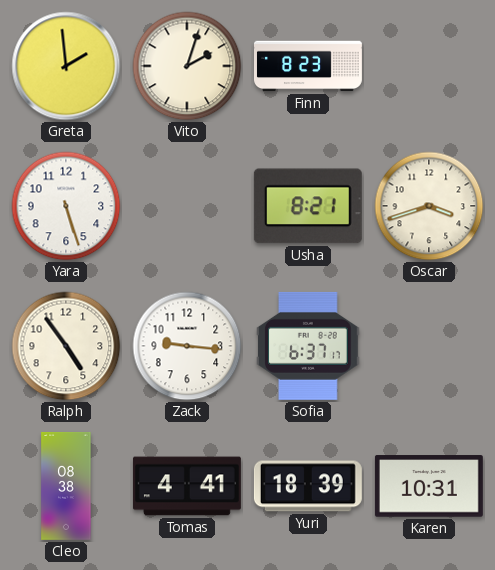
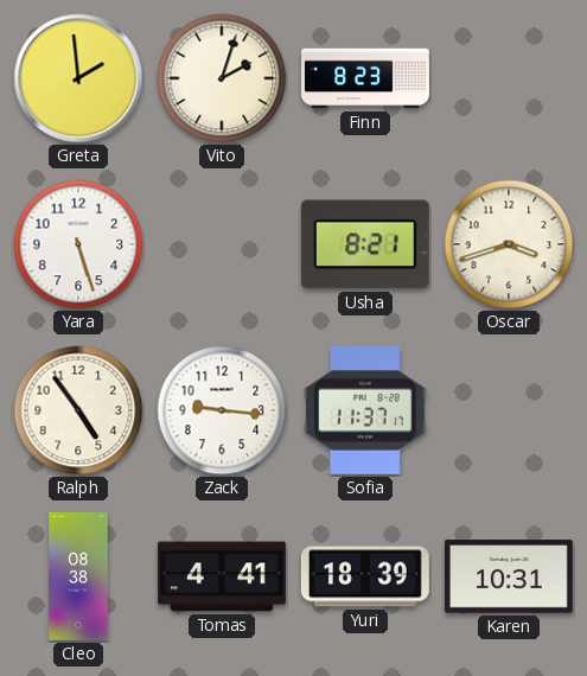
Sofia: 6:37 -> 11:37
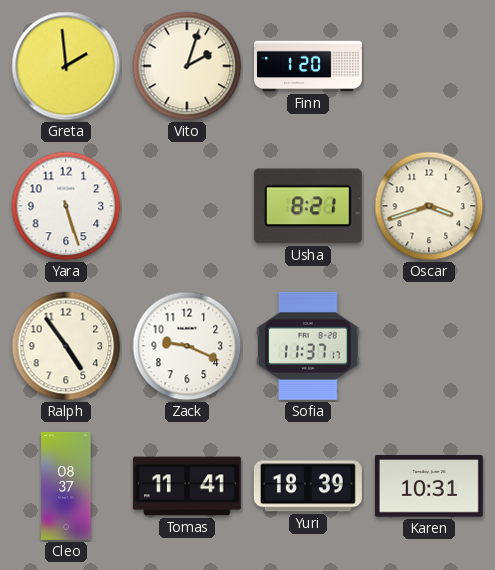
Finn: 8:23 -> 1:20
Zack: 9:16 -> 9:19
Cleo: 08:38 -> 08:37
Tomas: 4:41 -> 11:41
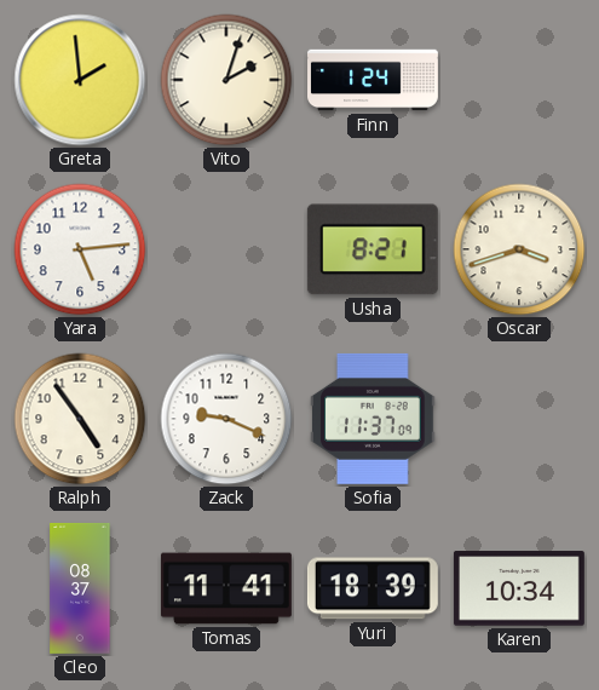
Finn: 1:20 -> 1:24
Yara: 5:27 -> 5:14
Sofia: 11:37:17 -> 11:37:09
Karen: 10:31 -> 10:34
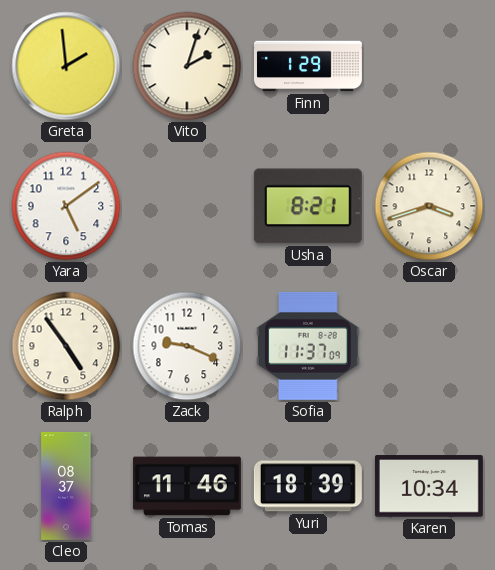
Finn: 1:24 -> 1:29
Yara: 5:14 -> 5:09
Tomas: 11:41 -> 11:46
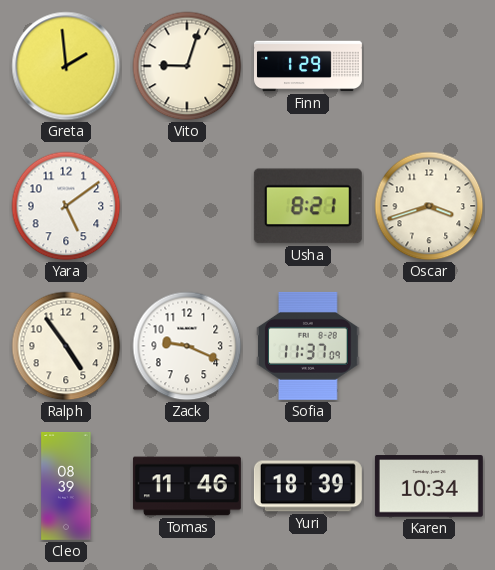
Vito: 2:03 -> 9:03
Cleo: 08:37 -> 08:39
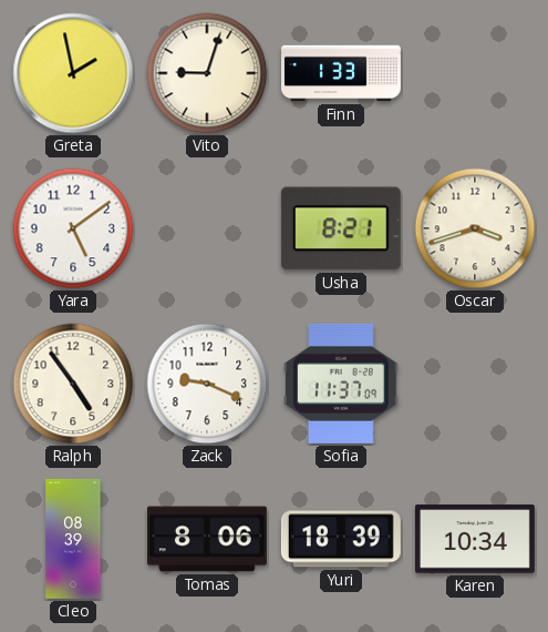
Greta: 1:59 -> 1:58
Finn: 1:29 -> 1:33
Tomas: 11:46 -> 8:06
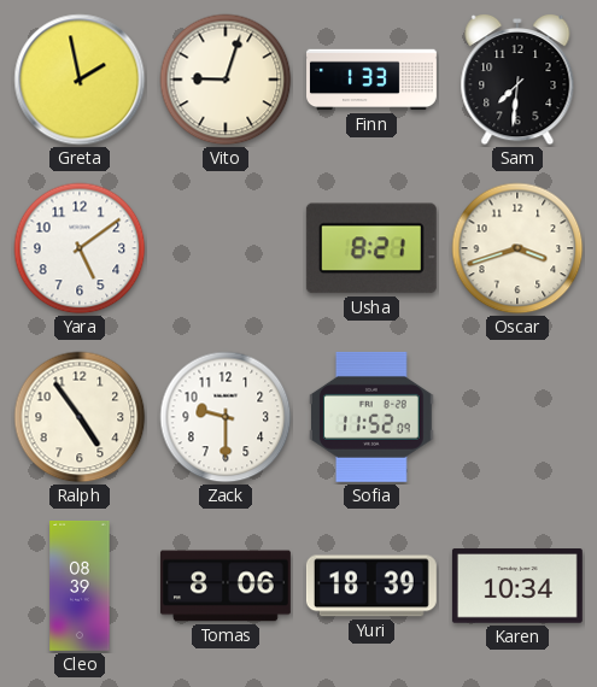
Sam: none -> 7:31
Zack: 9:19 -> 9:30
Sofia: 11:37 -> 11:52
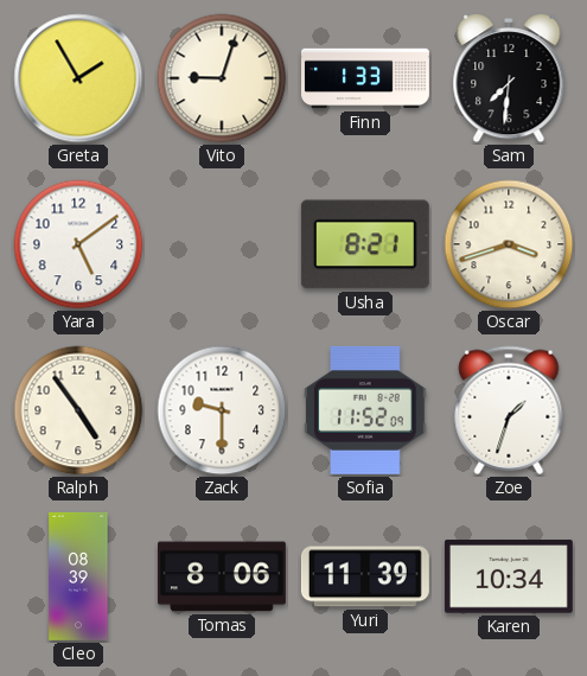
Greta: 1:58 -> 1:55
Zoe: none -> 1:33
Yuri: 18:39 -> 11:39
